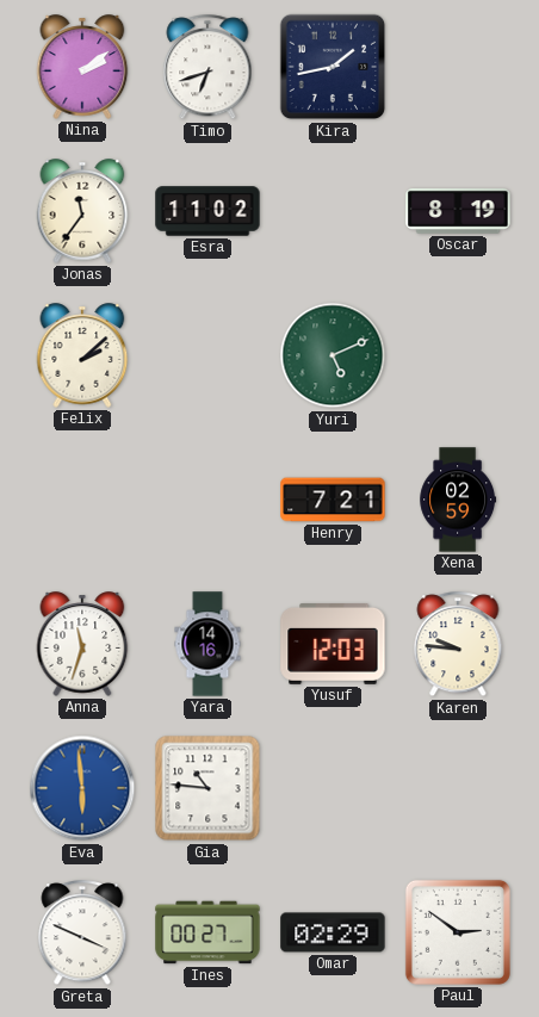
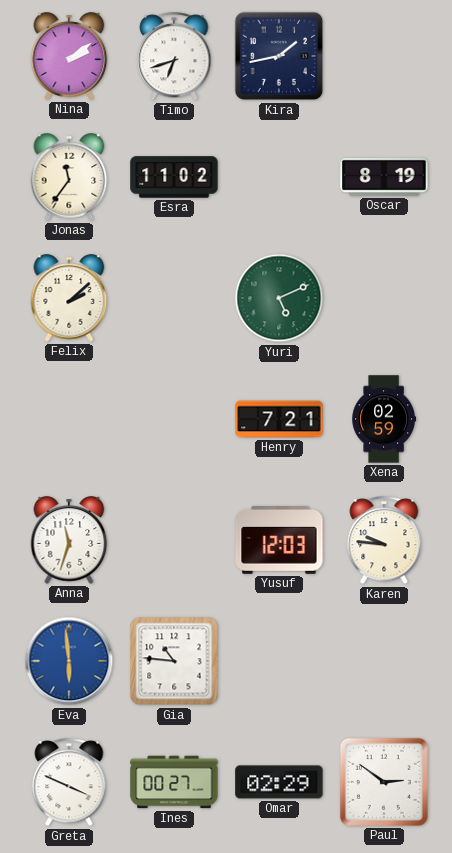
Yara: 14:16 -> none
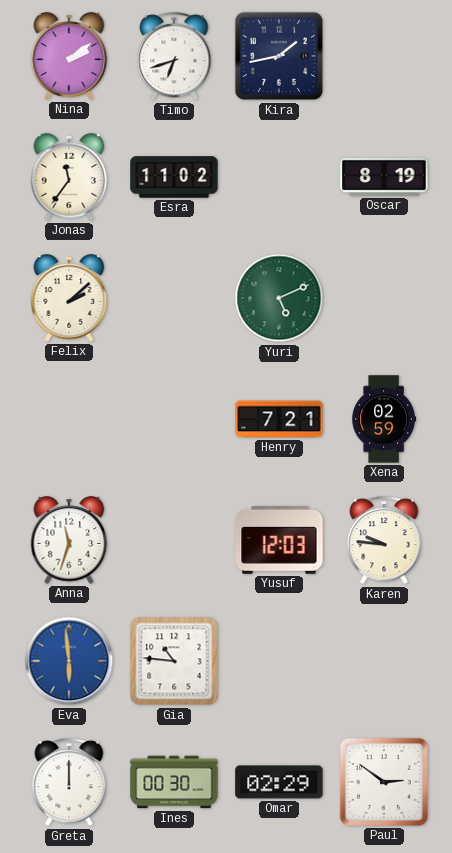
Greta: 3:49 -> 12:00
Ines: 00:27 -> 00:30
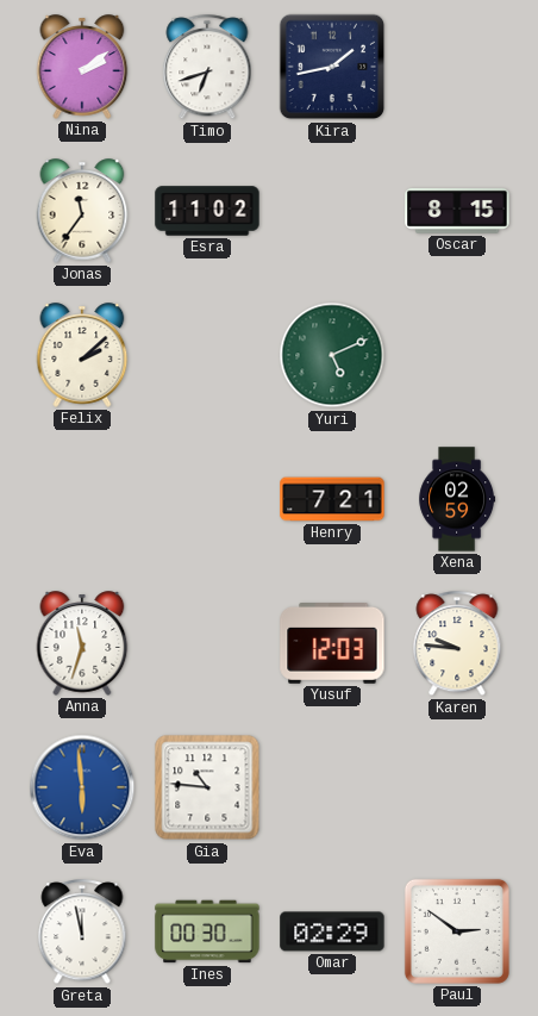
Oscar: 8:19 -> 8:15
Greta: 12:00 -> 11:58
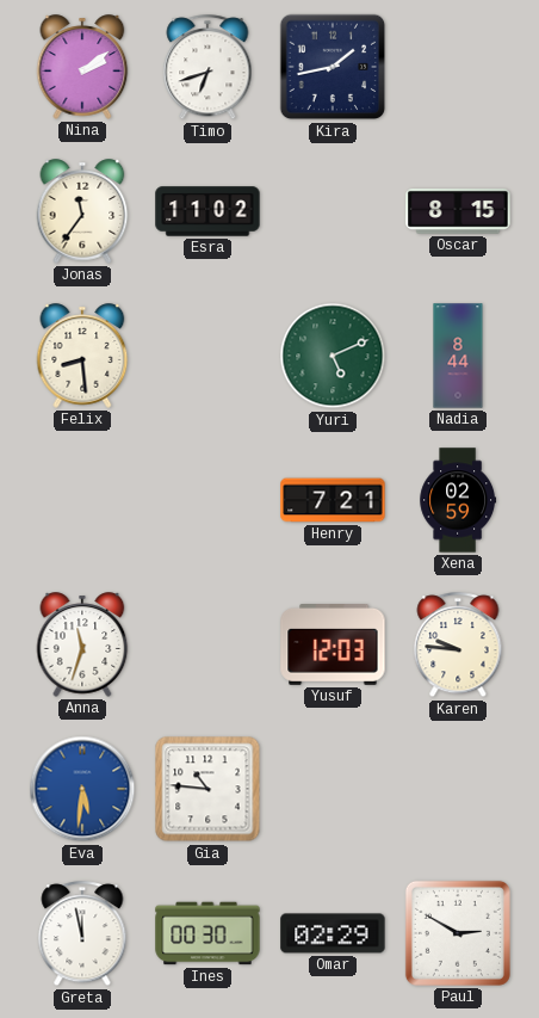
Felix: 2:08 -> 8:29
Nadia: none -> 8:44
Eva: 5:59 -> 5:31
Paul: 2:51 -> 2:50
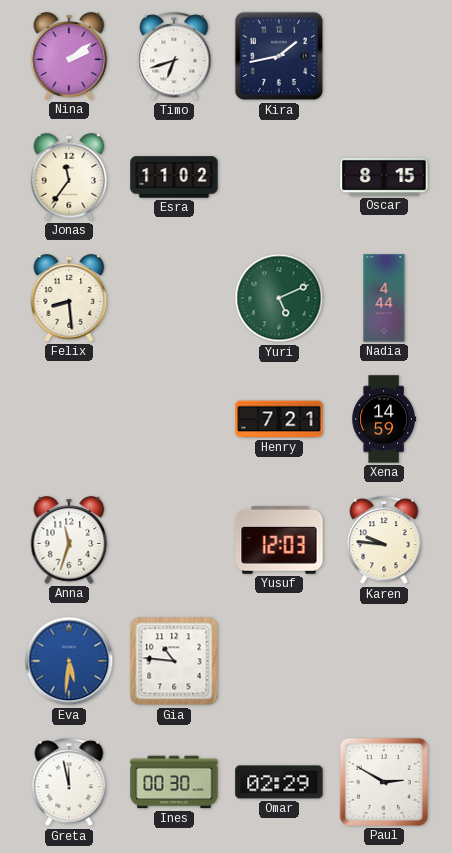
Nadia: 8:44 -> 4:44
Xena: 02:59 -> 14:59
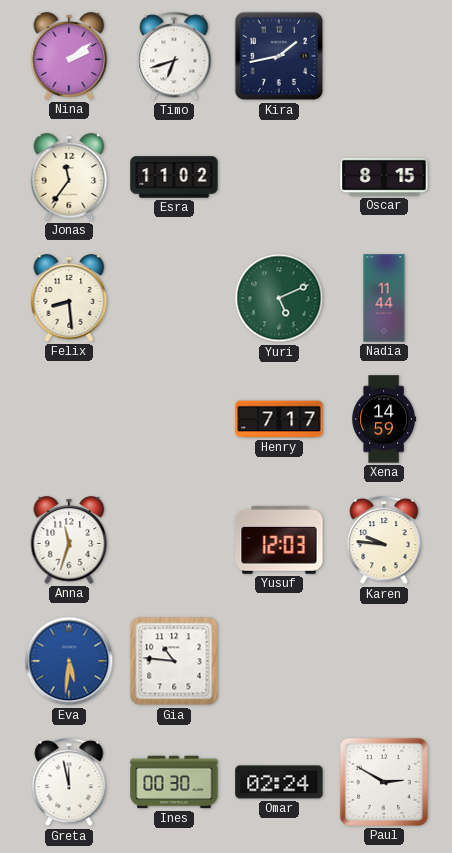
Nadia: 4:44 -> 11:44
Henry: 7:21 -> 7:17
Omar: 02:29 -> 02:24
